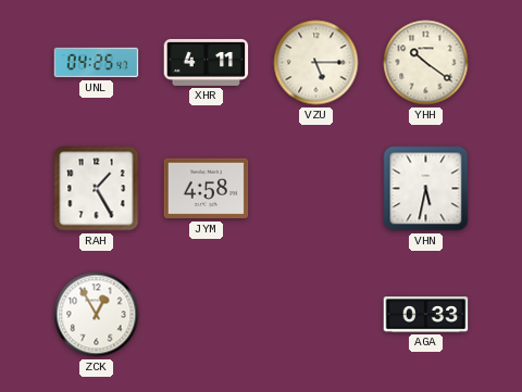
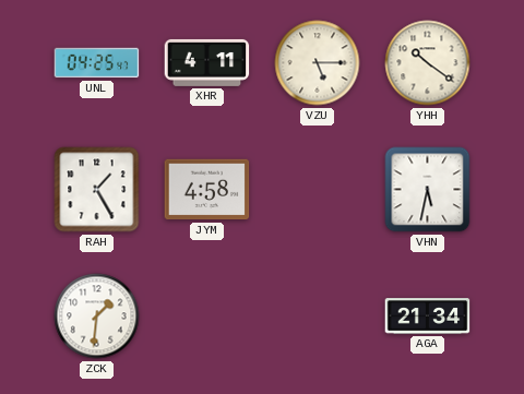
ZCK: 12:55 -> 1:31
AGA: 0:33 -> 21:34
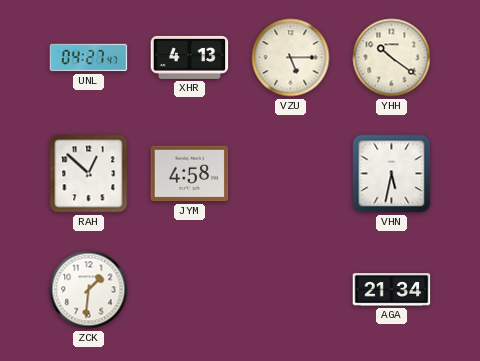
UNL: 04:25 -> 04:27
XHR: 4:11 -> 4:13
RAH: 1:25 -> 12:52
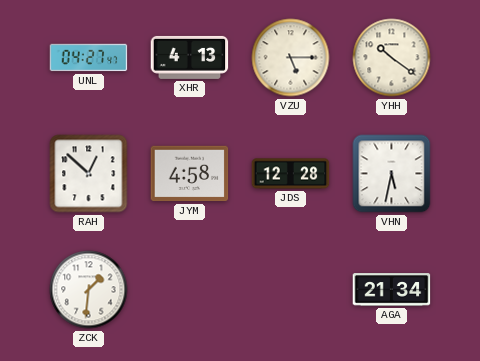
JDS: none -> 12:28
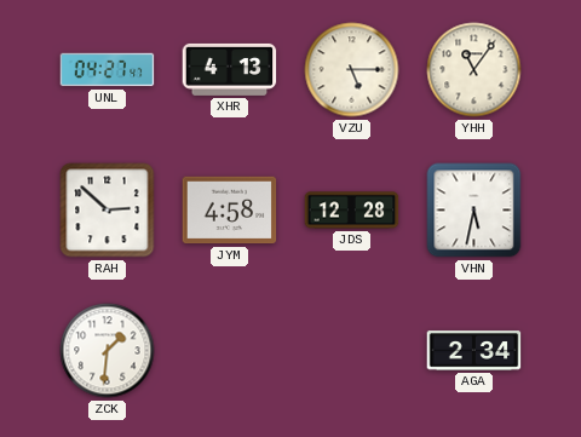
YHH: 10:21 -> 11:06
RAH: 12:52 -> 2:52
AGA: 21:34 -> 2:34
